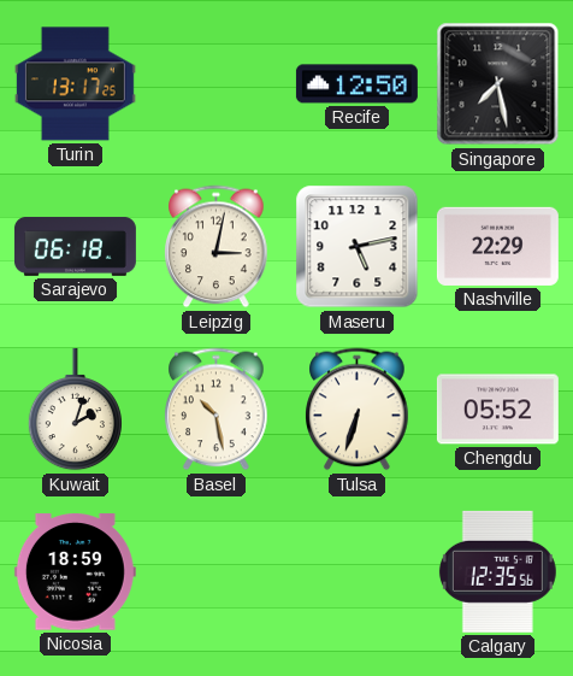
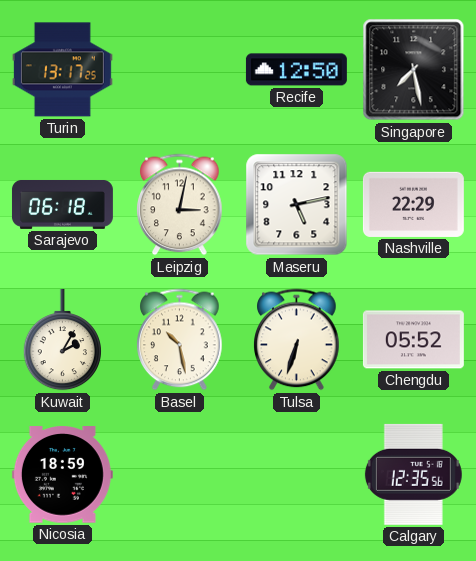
Kuwait: 2:03 -> 2:05
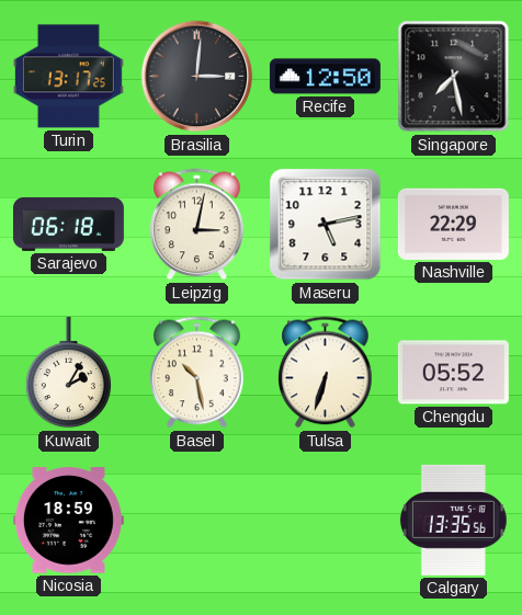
Brasilia: none -> 3:01
Calgary: 12:35 -> 13:35
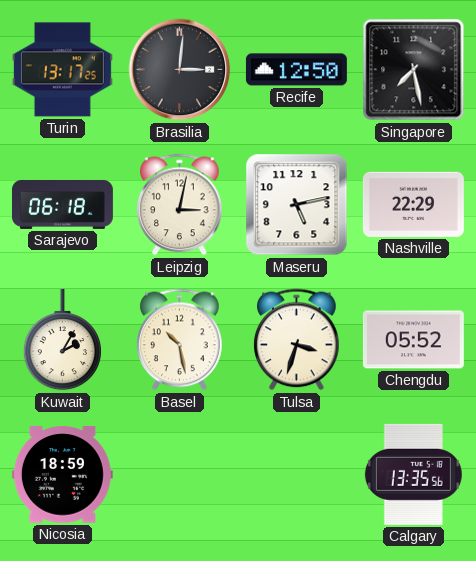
Tulsa: 6:33 -> 3:33
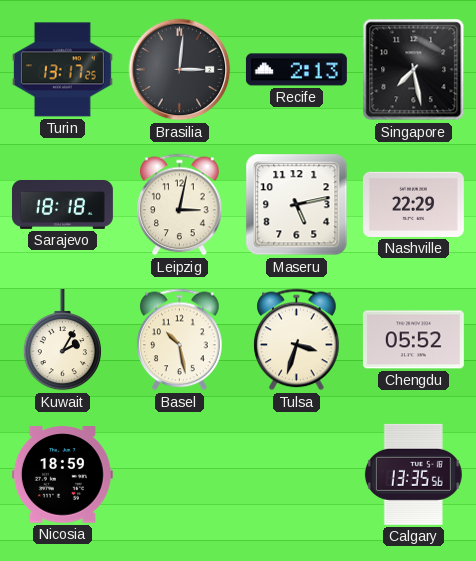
Recife: 12:50 -> 2:13
Sarajevo: 06:18 -> 18:18
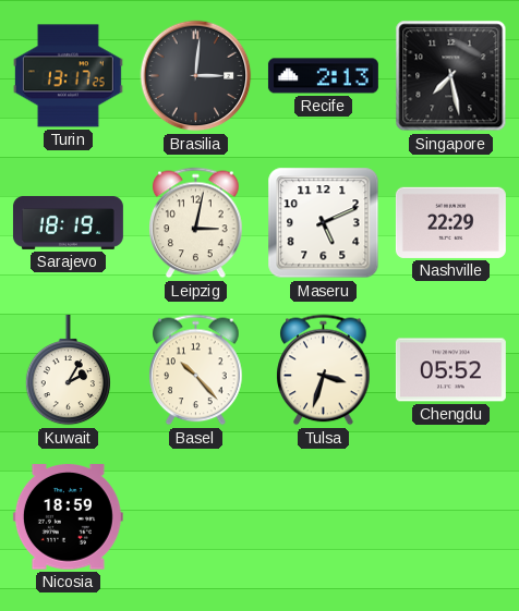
Sarajevo: 18:18 -> 18:19
Maseru: 5:13 -> 5:11
Basel: 10:28 -> 10:23
Calgary: 13:35 -> none
